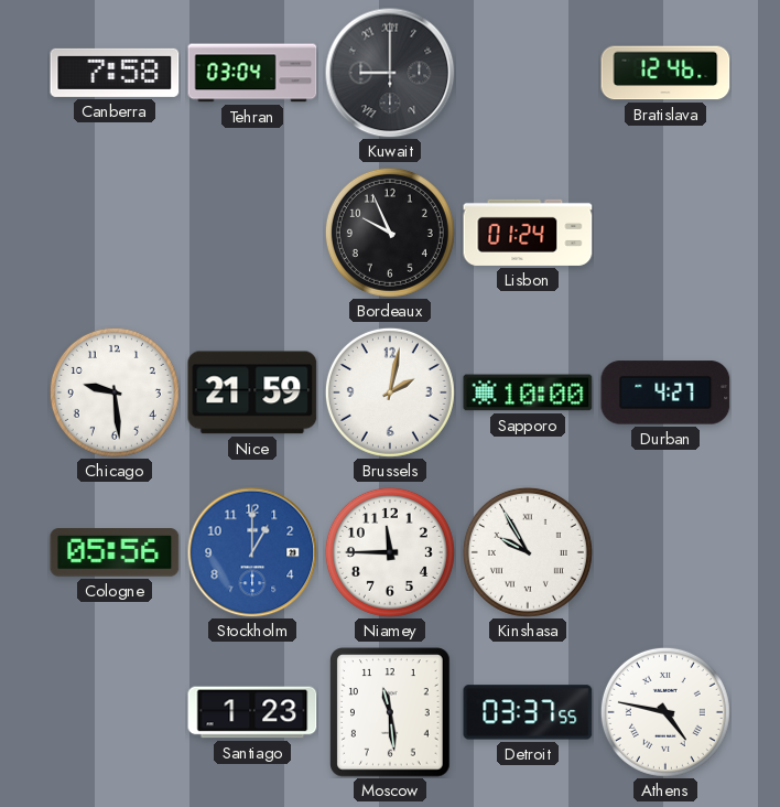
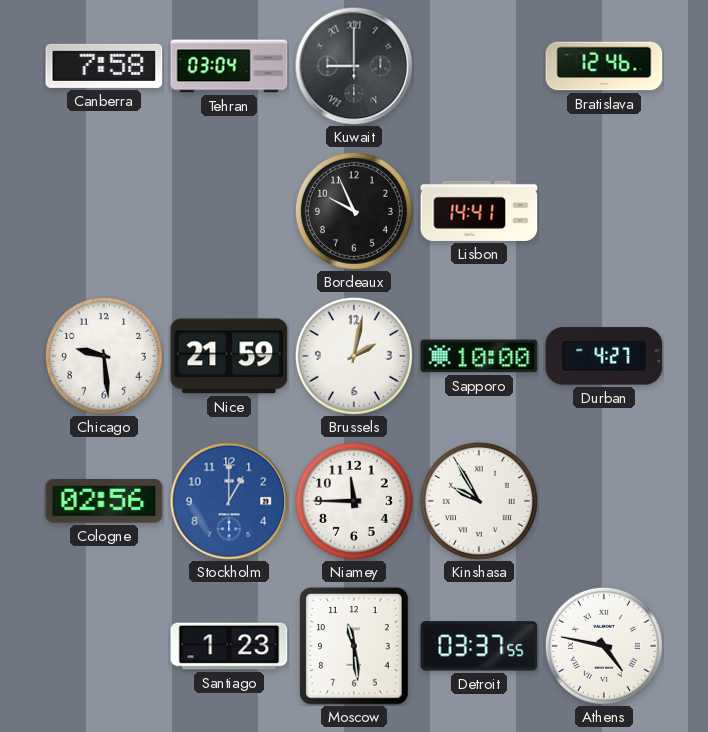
Lisbon: 01:24 -> 14:41
Cologne: 05:56 -> 02:56
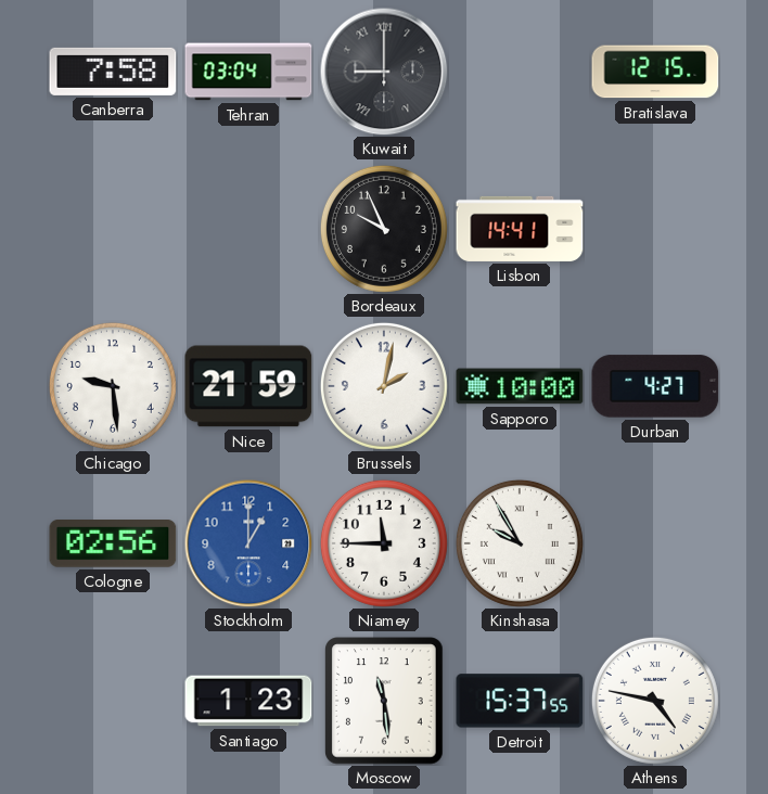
Bratislava: 12:46 -> 12:15
Detroit: 03:37 -> 15:37
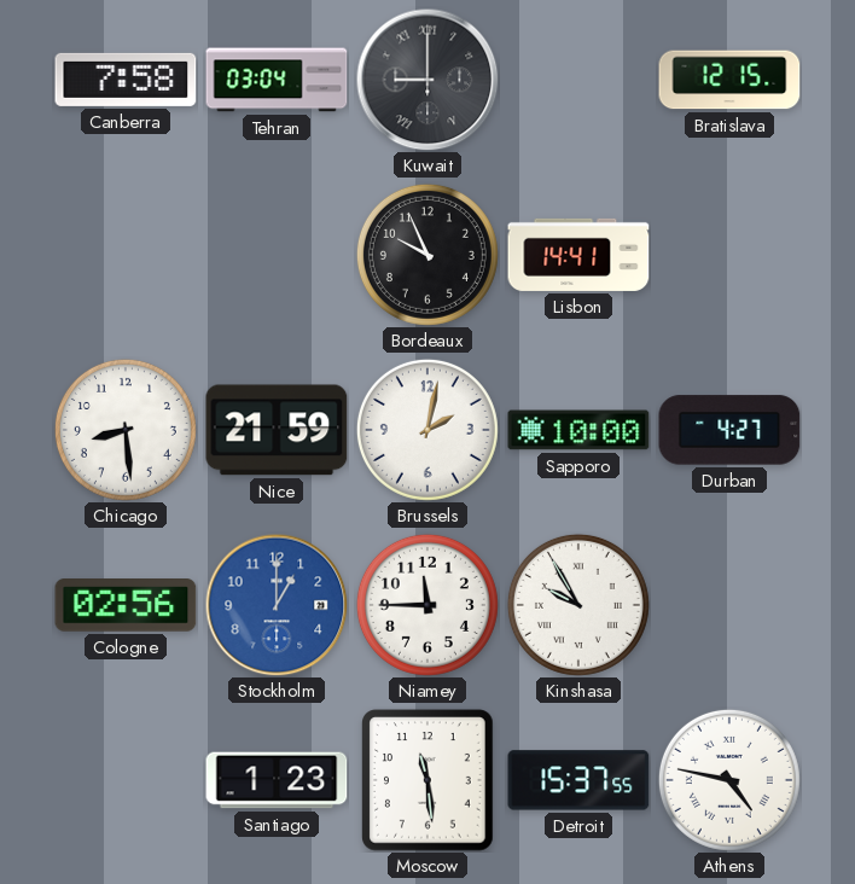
Chicago: 9:29 -> 8:29
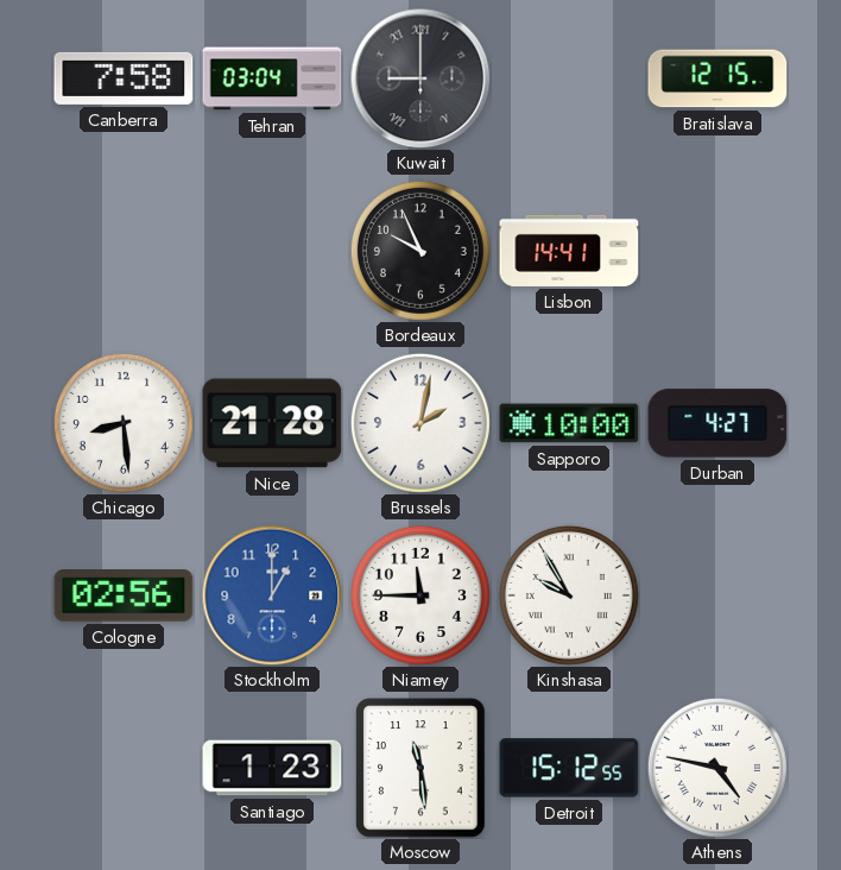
Nice: 21:59 -> 21:28
Detroit: 15:37 -> 15:12
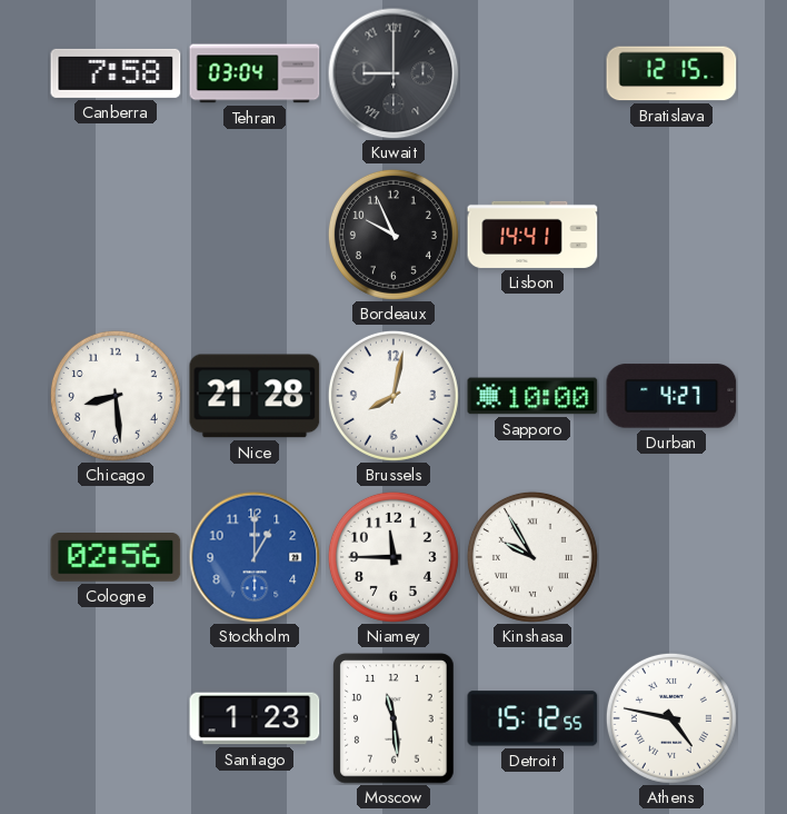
Brussels: 2:02 -> 8:02
